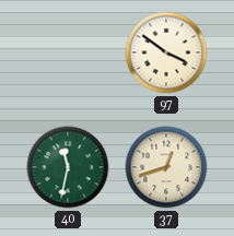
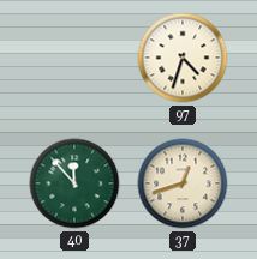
97: 3:51 -> 4:33
40: 11:32 -> 11:53
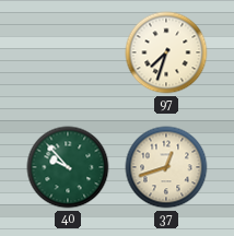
97: 4:33 -> 7:33
40: 11:53 -> 9:53
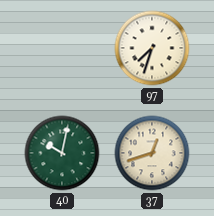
40: 9:53 -> 10:02
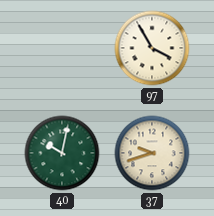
97: 7:33 -> 3:55
37: 12:42 -> 9:42
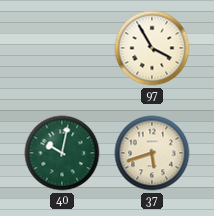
37: 9:42 -> 5:42
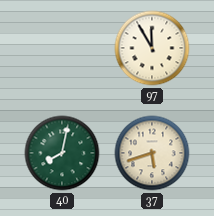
97: 3:55 -> 11:55
40: 10:02 -> 8:02
